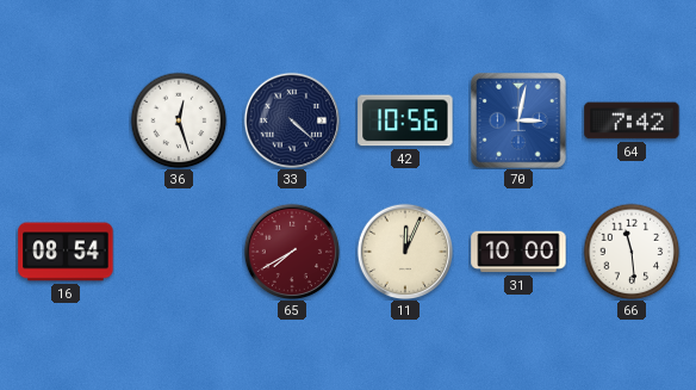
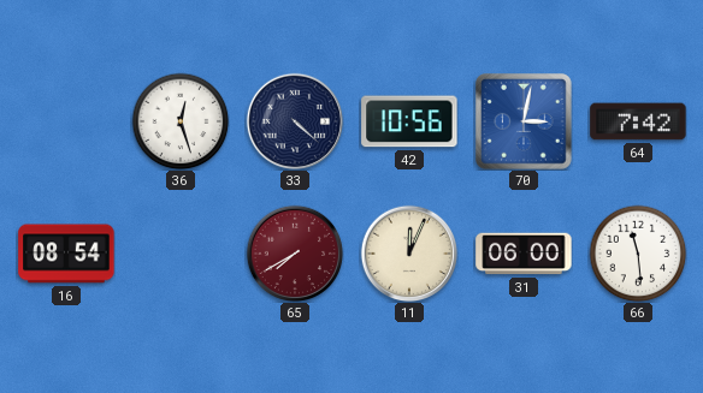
31: 10:00 -> 06:00
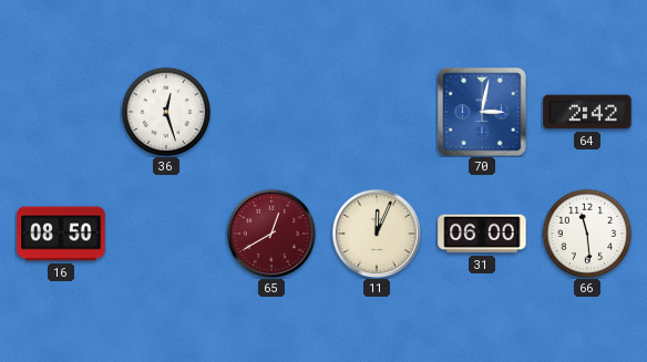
33: 4:22 -> none
42: 10:56 -> none
64: 7:42 -> 2:42
16: 08:54 -> 08:50
65: 7:40 -> 12:40
